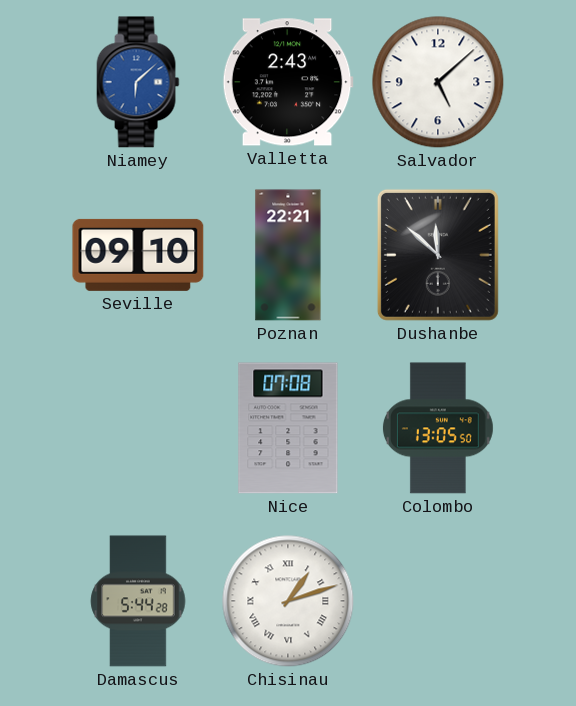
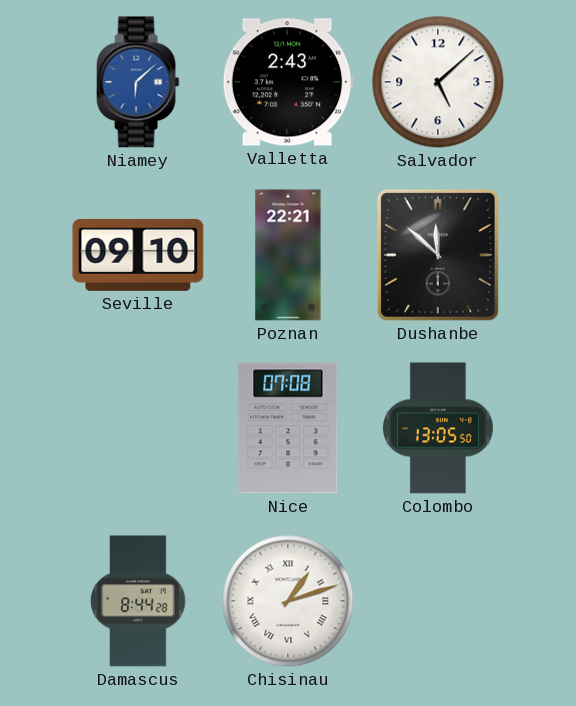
Damascus: 5:44 -> 8:44
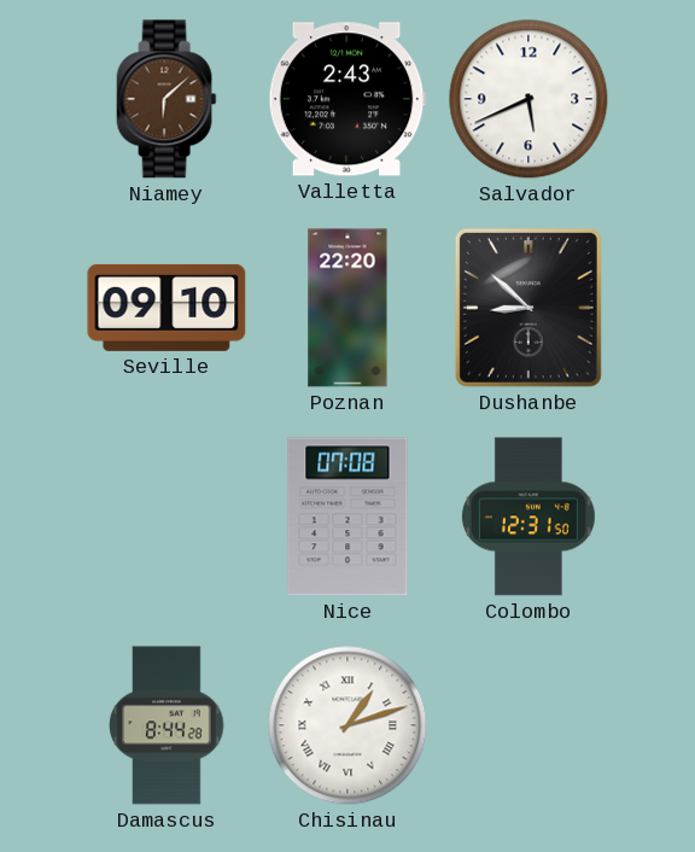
Niamey dial: blue -> brown
Salvador: 5:08 -> 5:41
Poznan: 22:21 -> 22:20
Dushanbe: 11:52 -> 8:52
Colombo: 13:05 -> 12:31
